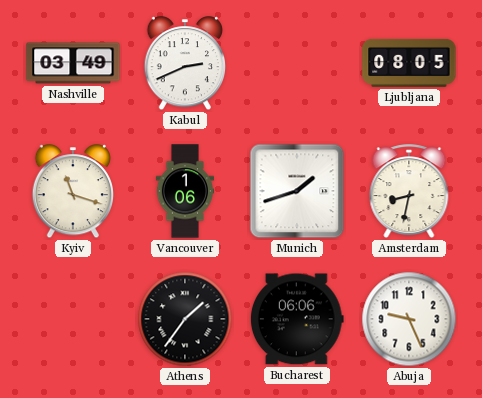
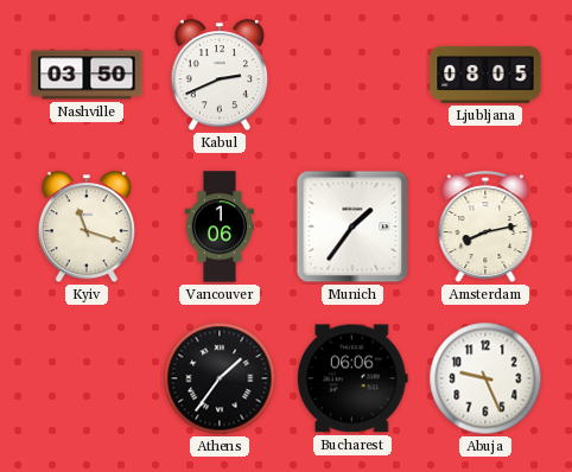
Nashville: 03:49 -> 03:50
Munich: 1:42 -> 1:36
Amsterdam: 8:32 -> 8:13
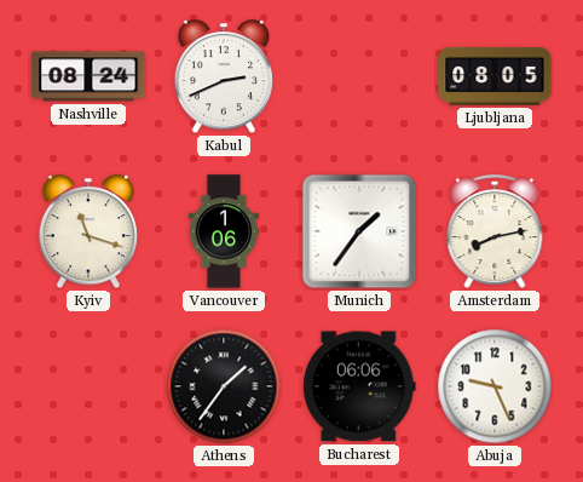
Nashville: 03:50 -> 08:24
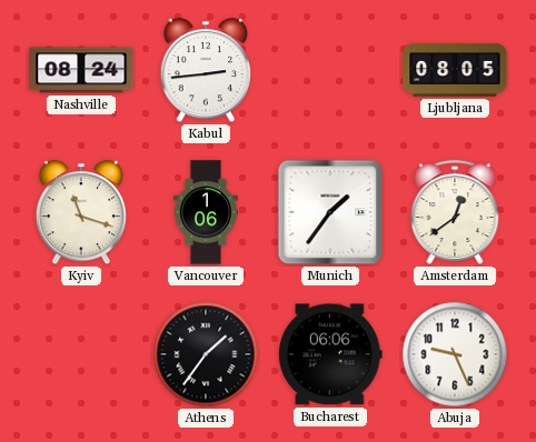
Kabul: 2:41 -> 2:44
Amsterdam: 8:13 -> 12:39
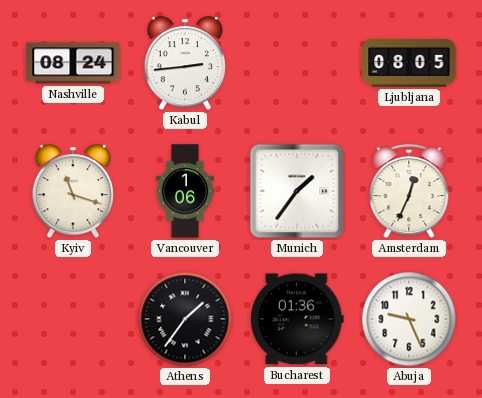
Amsterdam: 12:39 -> 12:34
Bucharest: 06:06 -> 01:36
